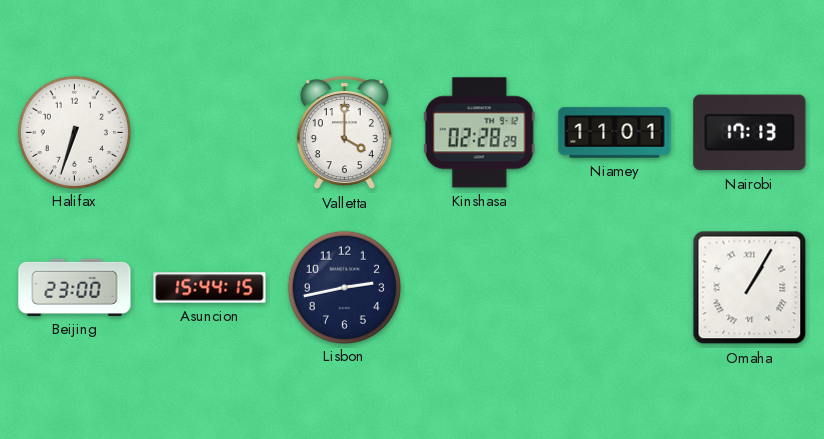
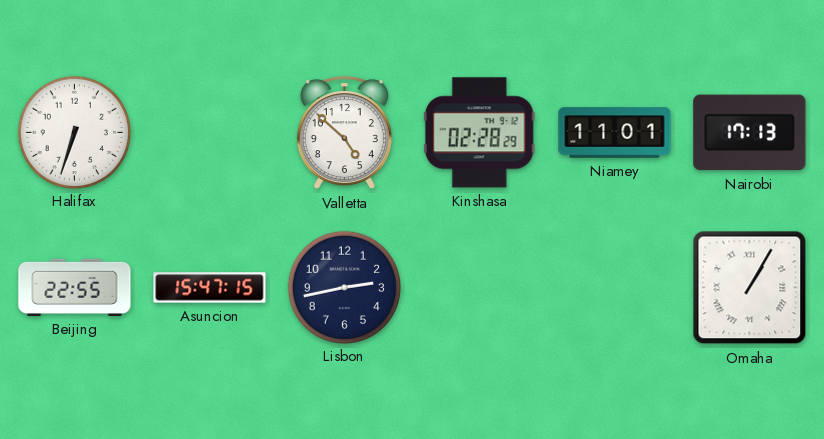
Valletta: 4:00 -> 4:52
Beijing: 23:00 -> 22:55
Asuncion: 15:44 -> 15:47
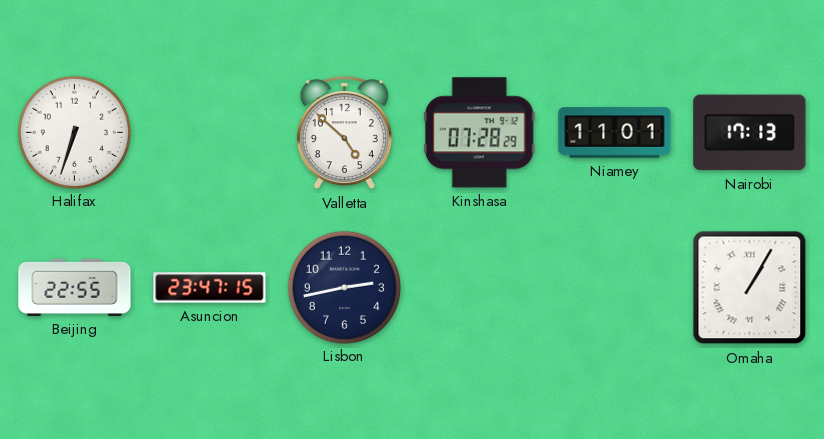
Kinshasa: 02:28 -> 07:28
Asuncion: 15:47 -> 23:47
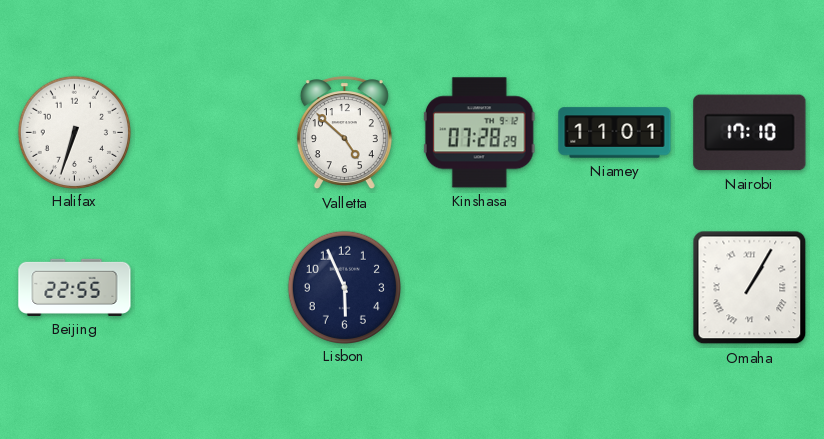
Nairobi: 17:13 -> 17:10
Asuncion: 23:47 -> none
Lisbon: 2:43 -> 5:56
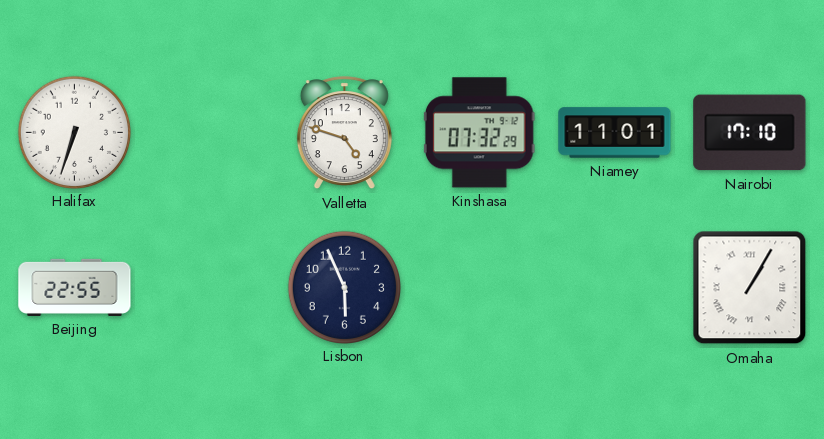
Valletta: 4:52 -> 4:48
Kinshasa: 07:28 -> 07:32
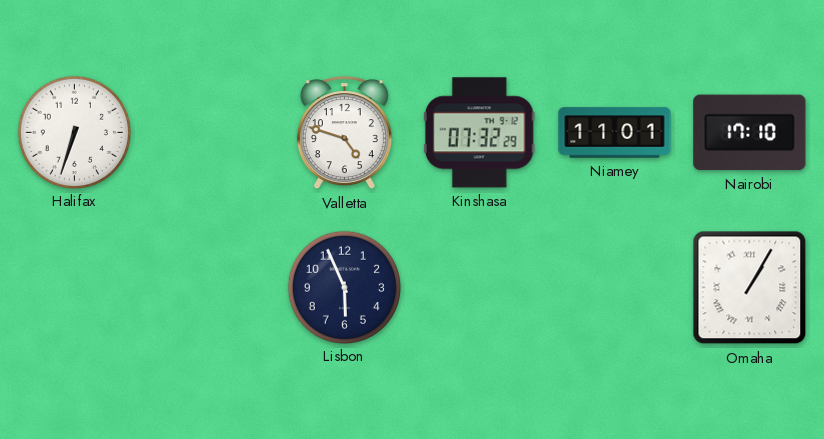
Beijing: 22:55 -> none
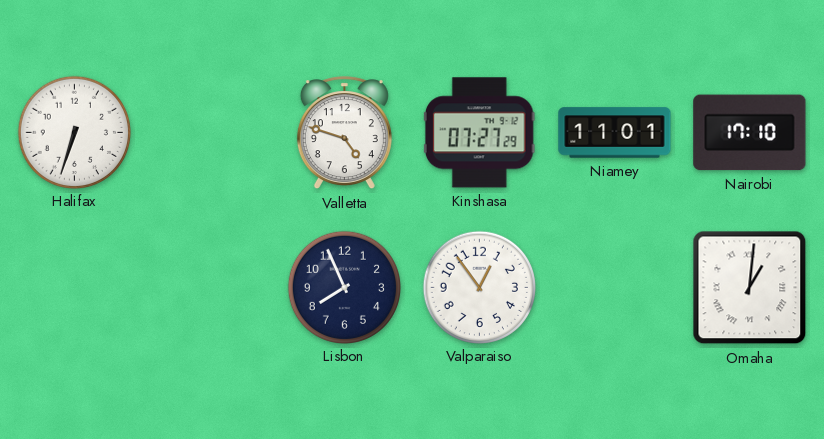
Kinshasa: 07:32 -> 07:27
Lisbon: 5:56 -> 7:56
Valparaiso: none -> 12:54
Omaha: 1:05 -> 1:01
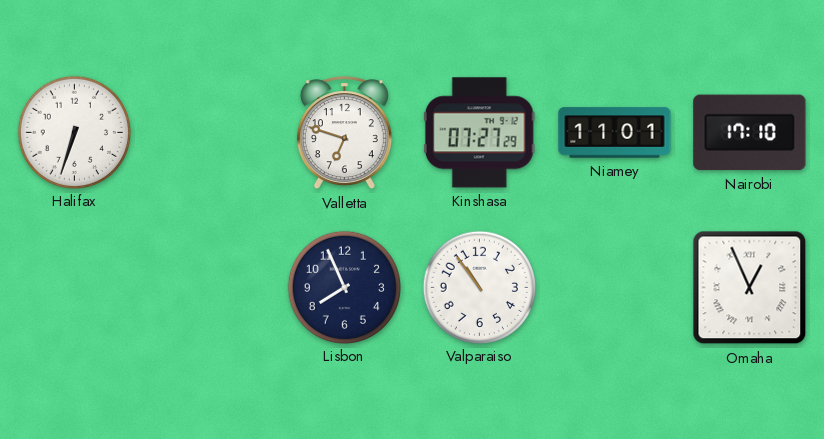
Valletta: 4:48 -> 6:48
Valparaiso: 12:54 -> 10:54
Omaha: 1:01 -> 12:56
